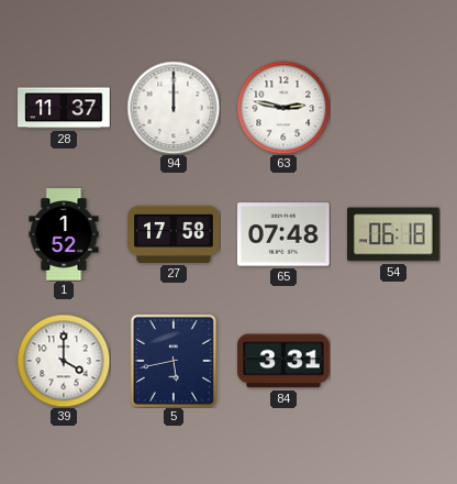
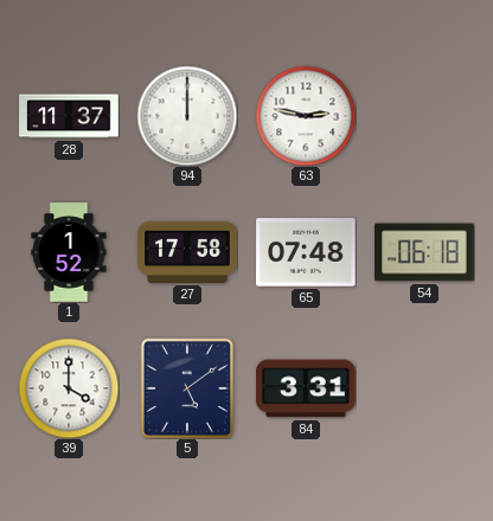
5: 5:43 -> 5:09
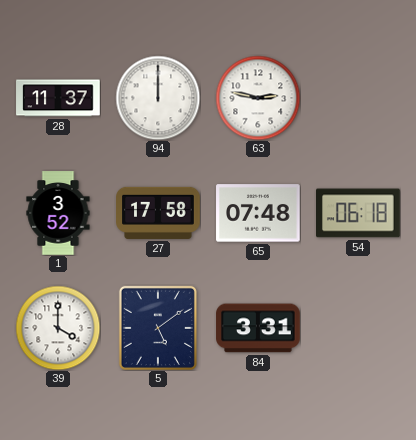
1: 1:52 -> 3:52
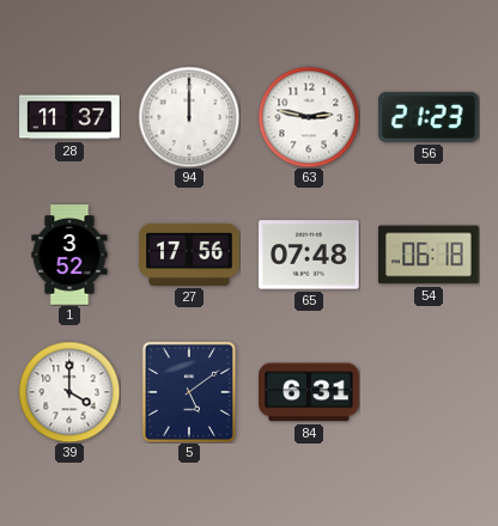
56: none -> 21:23
27: 17:58 -> 17:56
84: 3:31 -> 6:31
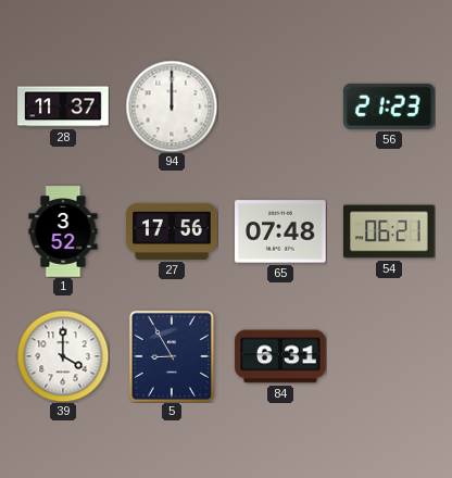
63: 2:47 -> none
54: 06:18 -> 06:21
5: 5:09 -> 8:55
